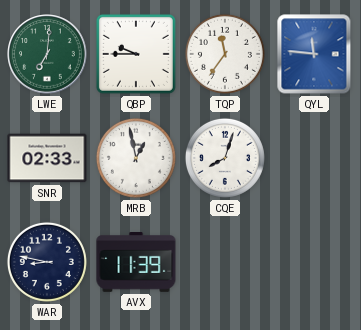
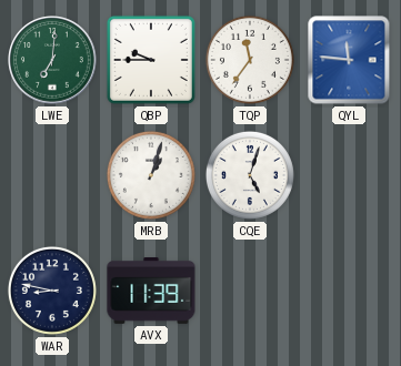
SNR: 02:33 -> none
MRB: 12:58 -> 1:03
CQE: 8:03 -> 5:03
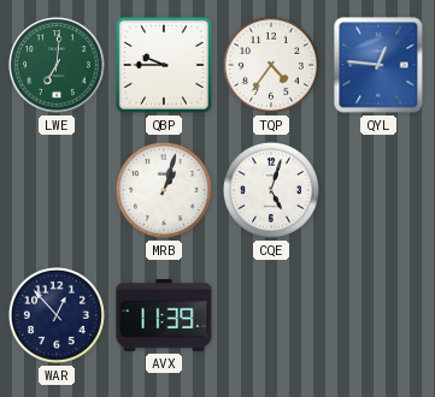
TQP: 11:36 -> 4:36
QYL: 11:46 -> 12:46
WAR: 8:47 -> 12:53
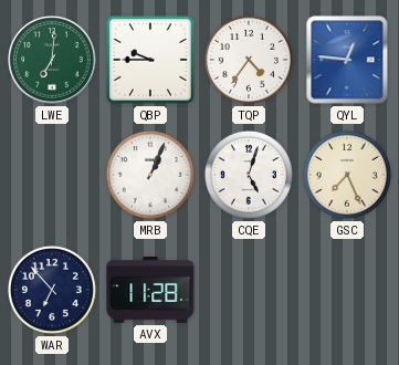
MRB: 1:03 -> 1:04
GSC: none -> 7:26
WAR: 12:53 -> 6:53
AVX: 11:39 -> 11:28
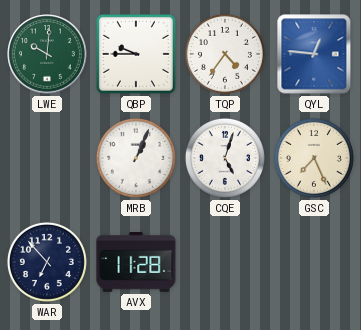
LWE: 7:01 -> 10:01
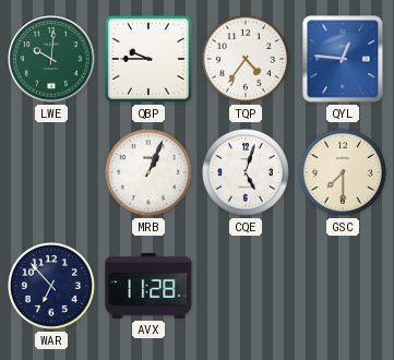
GSC: 7:26 -> 7:30
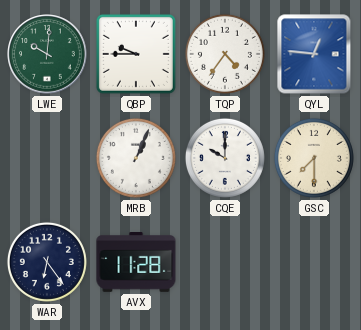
CQE: 5:03 -> 10:00
WAR: 6:53 -> 6:24
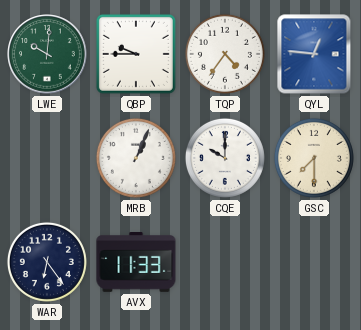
AVX: 11:28 -> 11:33
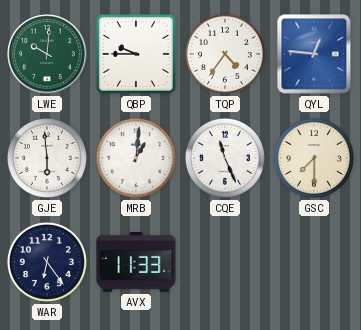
GJE: none -> 5:59
MRB: 1:04 -> 1:01
CQE: 10:00 -> 11:26
